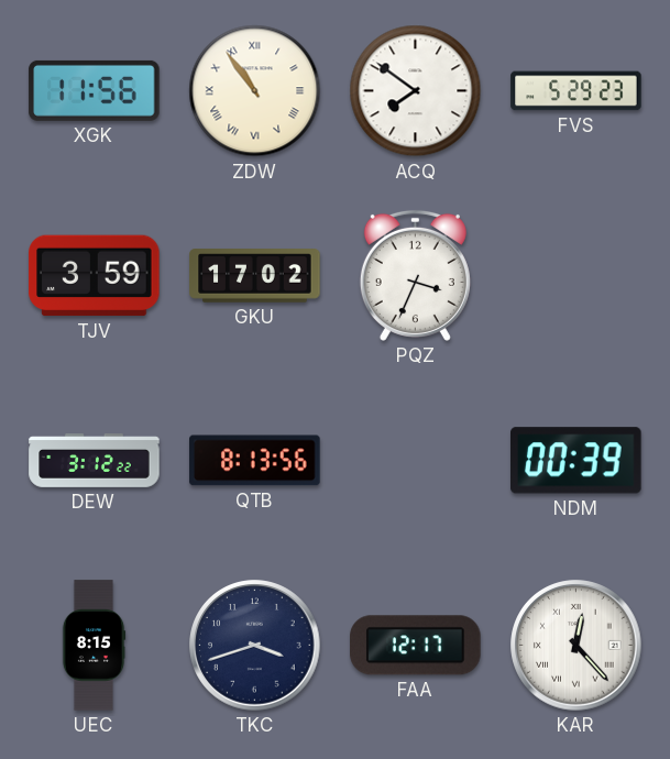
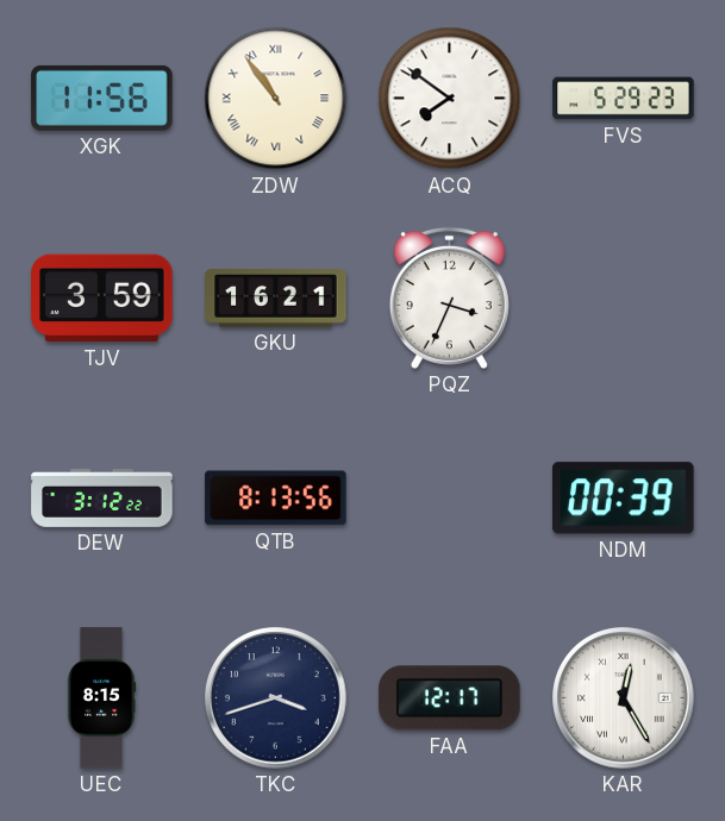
GKU: 17:02 -> 16:21
KAR: 12:23 -> 12:25
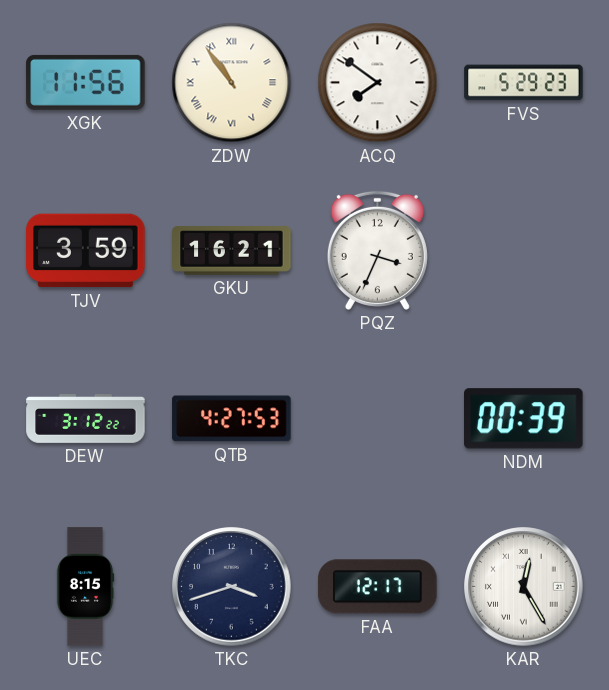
QTB: 8:13 -> 4:27
